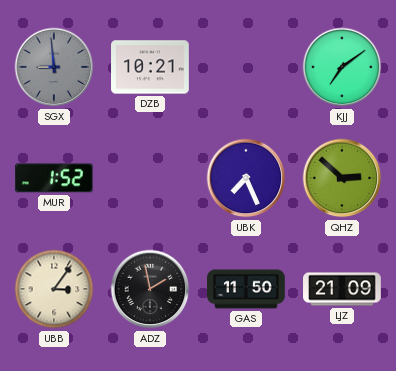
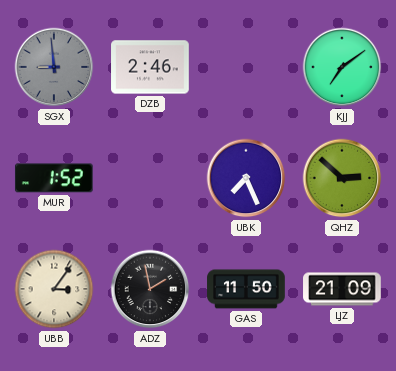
DZB: 10:21 -> 2:46
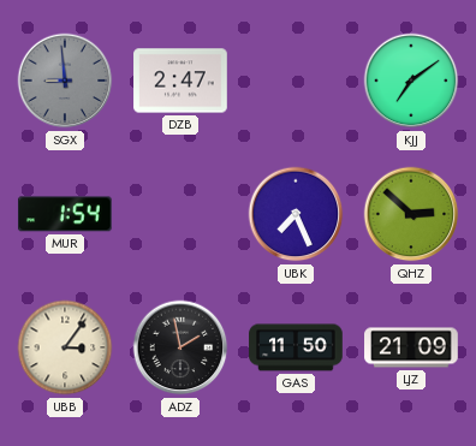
DZB: 2:46 -> 2:47
MUR: 1:52 -> 1:54
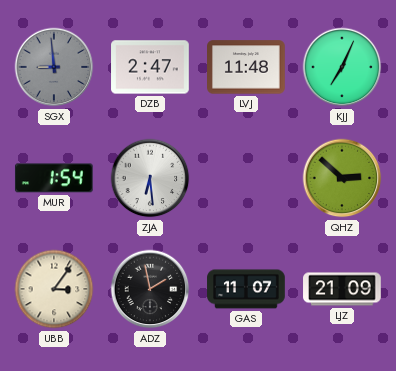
LVJ: none -> 11:48
KJJ: 7:09 -> 7:04
ZJA: none -> 6:29
UBK: 7:26 -> none
GAS: 11:50 -> 11:07
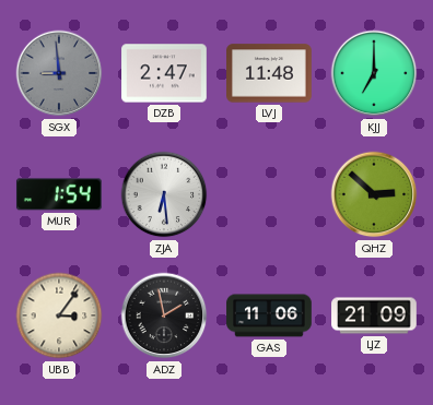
KJJ: 7:04 -> 7:00
GAS: 11:07 -> 11:06
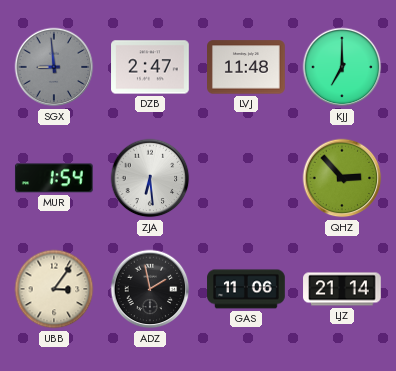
QHZ: 2:52 -> 2:53
LJZ: 21:09 -> 21:14
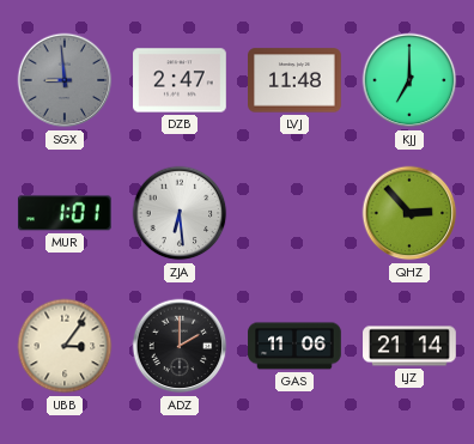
MUR: 1:54 -> 1:01
ADZ: 1:58 -> 2:00
